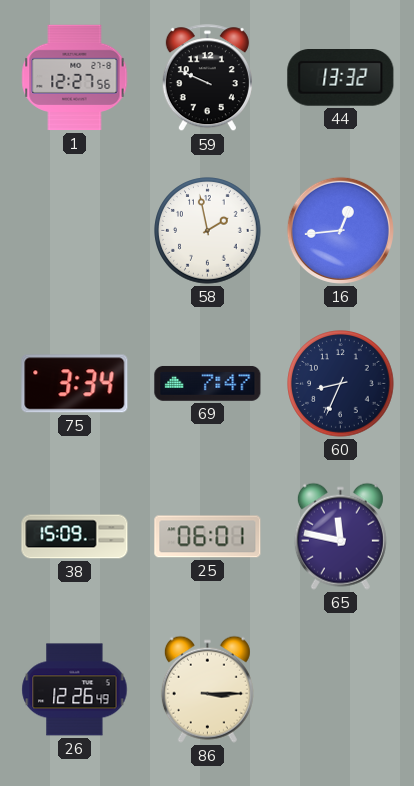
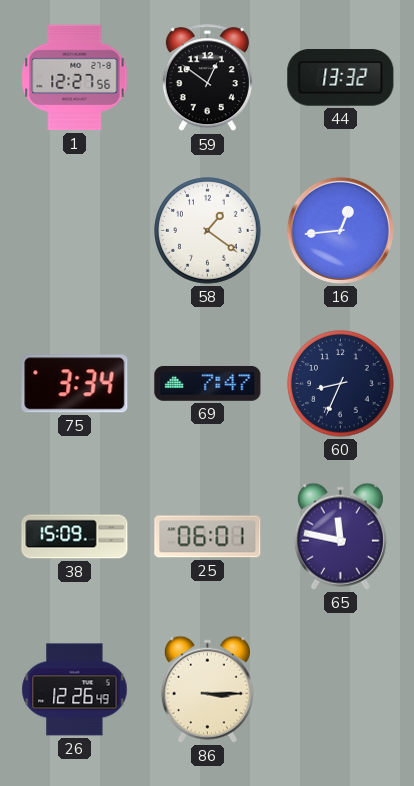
59: 9:49 -> 12:51
58: 1:58 -> 1:21
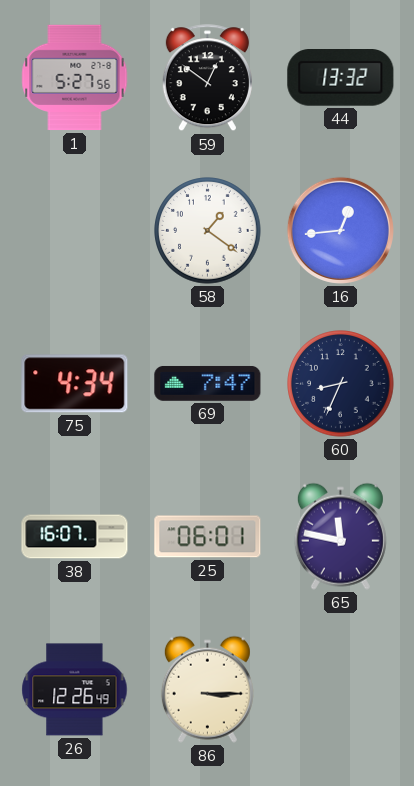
1: 12:27 -> 5:27
75: 3:34 -> 4:34
38: 15:09 -> 16:07
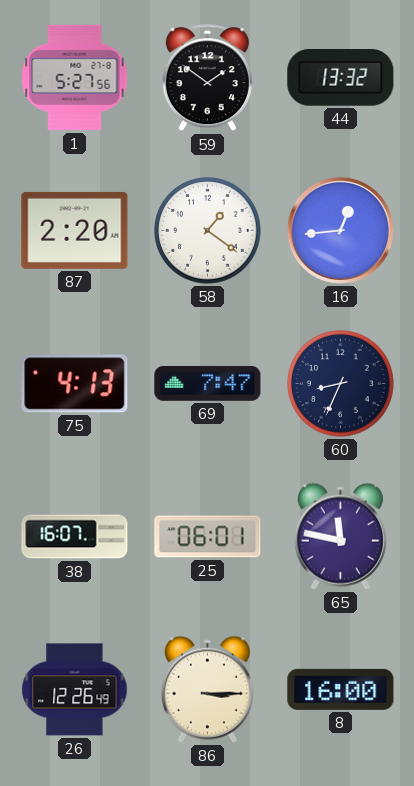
59: 12:51 -> 1:51
87: none -> 2:20
75: 4:34 -> 4:13
8: none -> 16:00
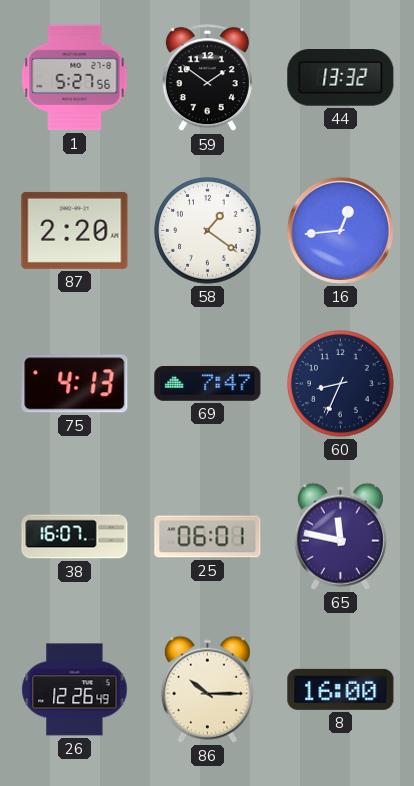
86: 3:15 -> 10:15
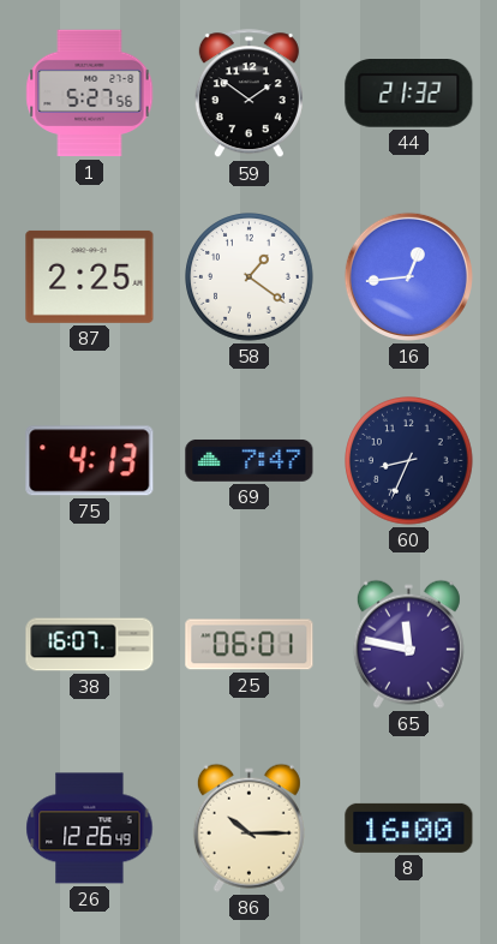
44: 13:32 -> 21:32
87: 2:20 -> 2:25
